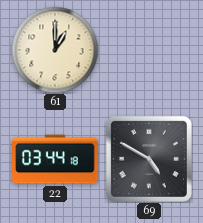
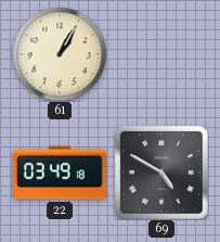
61: 1:00 -> 1:05
22: 03:44 -> 03:49
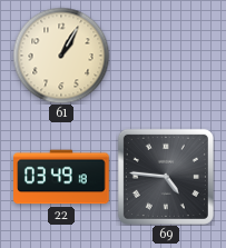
69: 4:50 -> 4:46
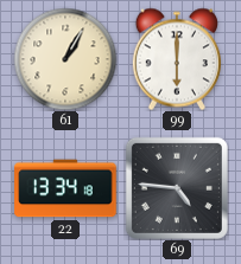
99: none -> 6:00
22: 03:49 -> 13:34
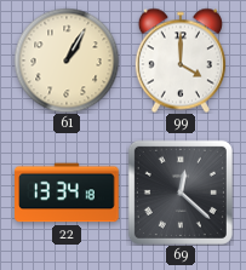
99: 6:00 -> 4:00
69: 4:46 -> 12:22
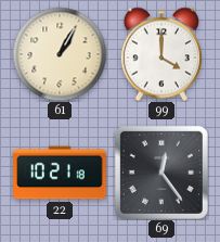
22: 13:34 -> 10:21
69: 12:22 -> 12:24
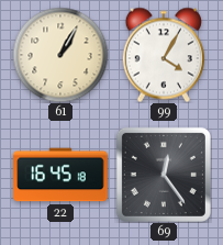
99: 4:00 -> 4:05
22: 10:21 -> 16:45
